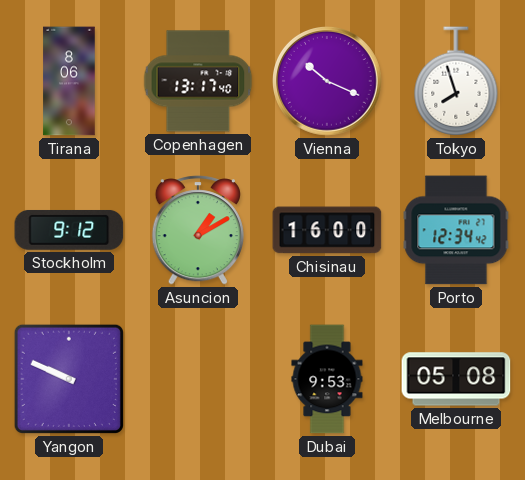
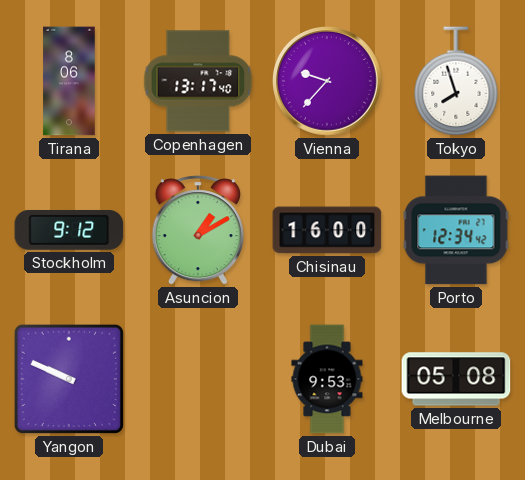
Vienna: 10:19 -> 9:37
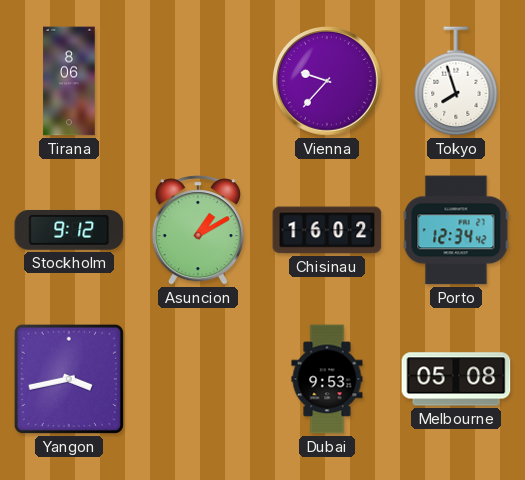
Copenhagen: 13:17 -> none
Chisinau: 16:00 -> 16:02
Yangon: 9:49 -> 3:43
